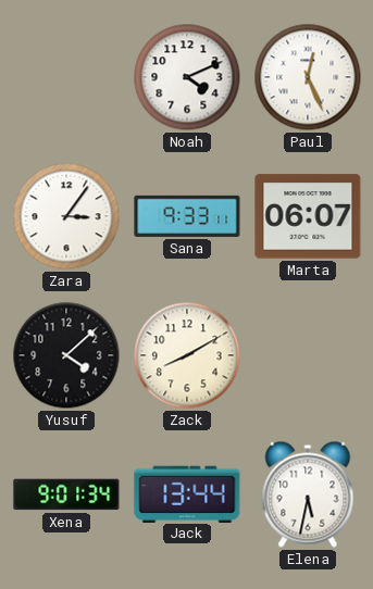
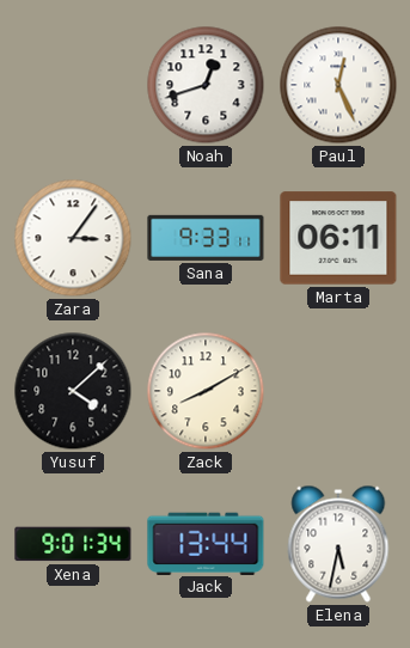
Noah: 4:11 -> 12:42
Marta: 06:07 -> 06:11
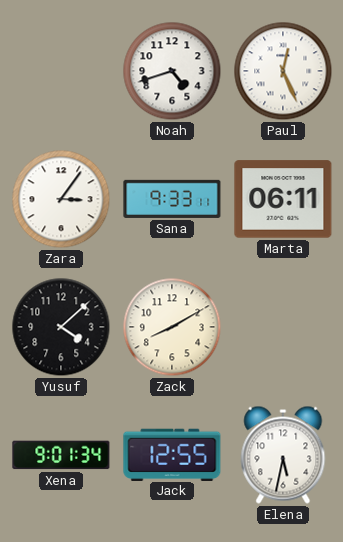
Noah: 12:42 -> 4:42
Jack: 13:44 -> 12:55
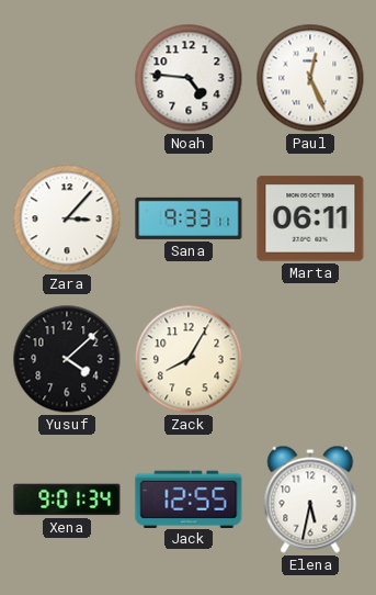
Noah: 4:42 -> 4:46
Zara: 3:06 -> 3:07
Zack: 8:10 -> 8:05
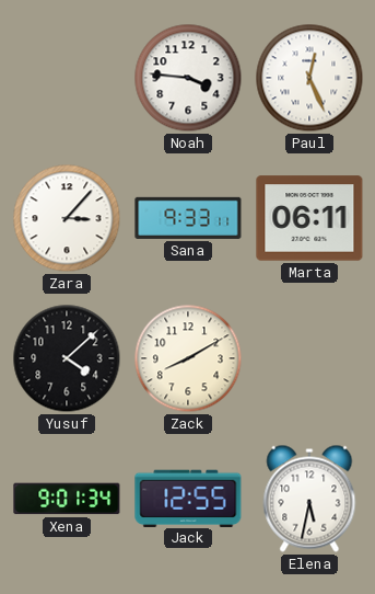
Noah: 4:46 -> 3:46
Zack: 8:05 -> 8:10
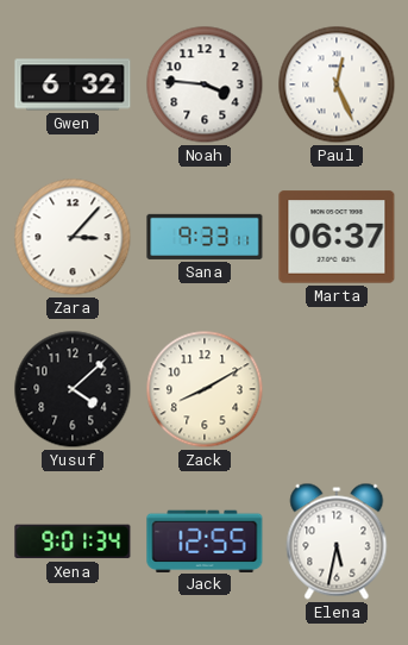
Gwen: none -> 6:32
Marta: 06:11 -> 06:37
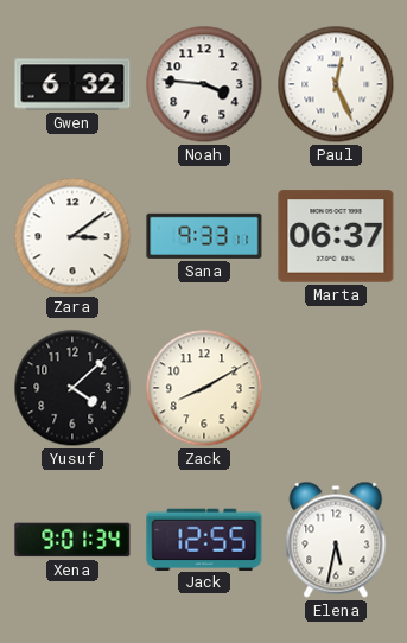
Zara: 3:07 -> 3:09
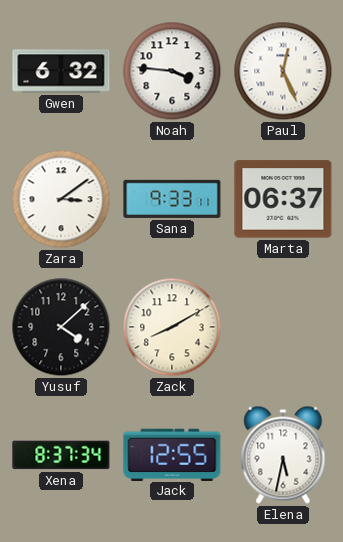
Xena: 9:01 -> 8:37
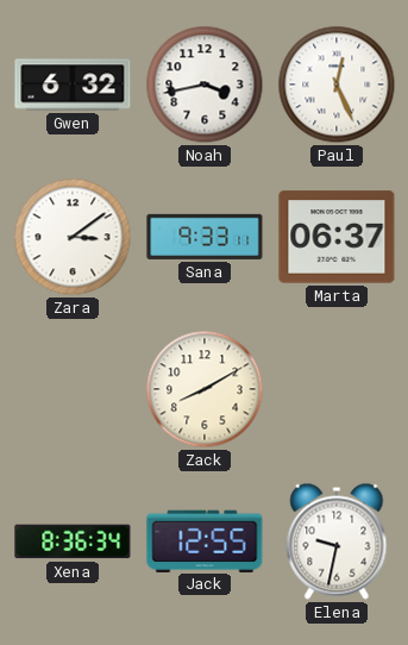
Noah: 3:46 -> 3:43
Yusuf: 4:08 -> none
Xena: 8:37 -> 8:36
Elena: 5:32 -> 9:32
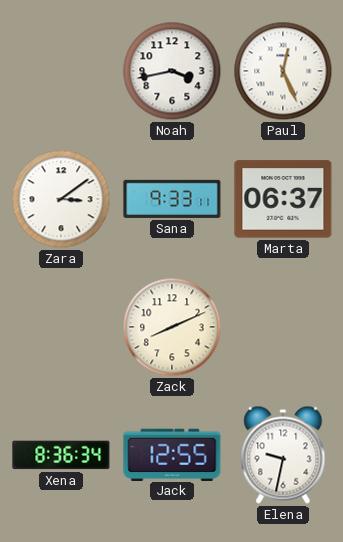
Gwen: 6:32 -> none
Zack: 8:10 -> 8:11
